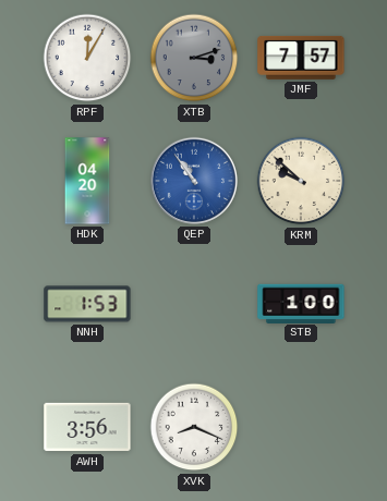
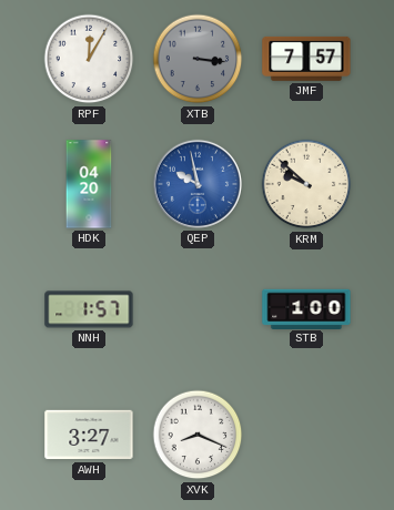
XTB: 3:12 -> 3:16
QEP: 10:54 -> 9:58
NNH: 1:53 -> 1:57
AWH: 3:56 -> 3:27
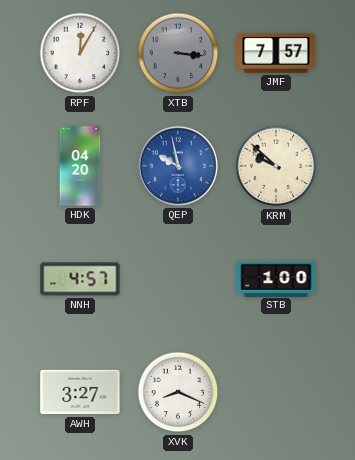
NNH: 1:57 -> 4:57
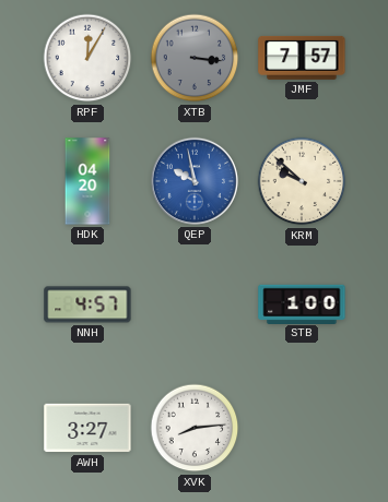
XVK: 8:19 -> 8:14
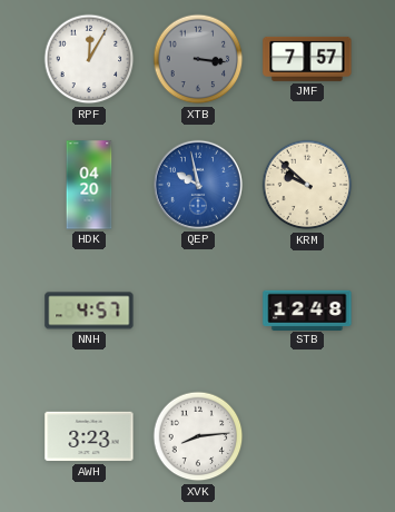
STB: 1:00 -> 12:48
AWH: 3:27 -> 3:23
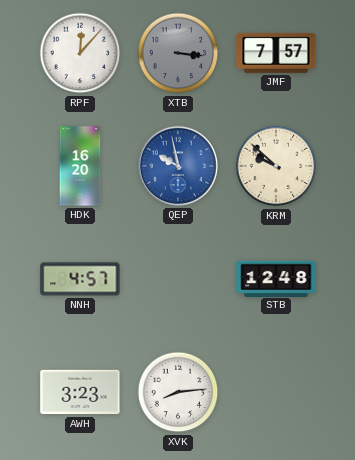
RPF: 12:05 -> 12:07
HDK: 04:20 -> 16:20
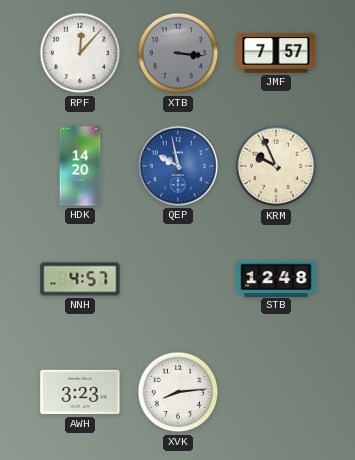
HDK: 16:20 -> 14:20
KRM: 9:52 -> 9:56
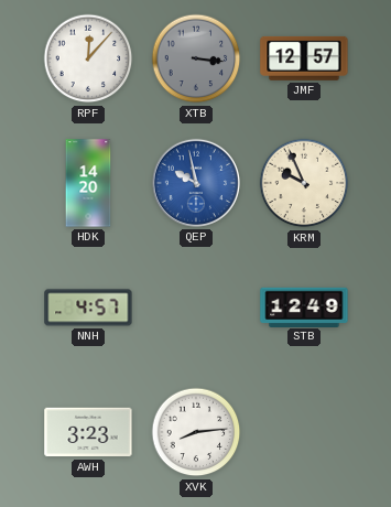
JMF: 7:57 -> 12:57
STB: 12:48 -> 12:49
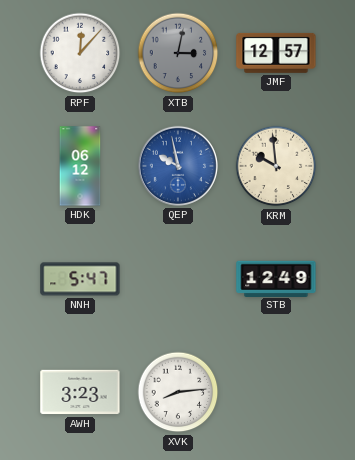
XTB: 3:16 -> 3:02
HDK: 14:20 -> 06:12
KRM: 9:56 -> 9:59
NNH: 4:57 -> 5:47
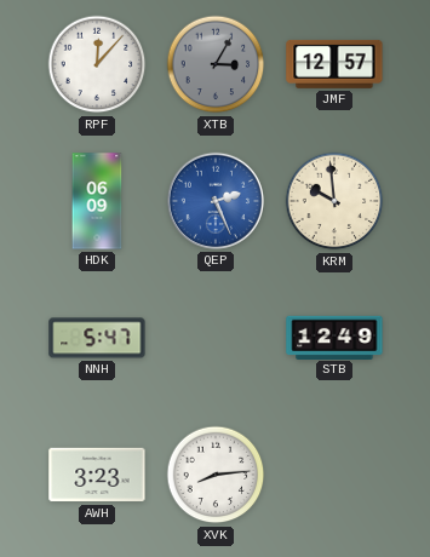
XTB: 3:02 -> 3:05
HDK: 06:12 -> 06:09
QEP: 9:58 -> 2:26
